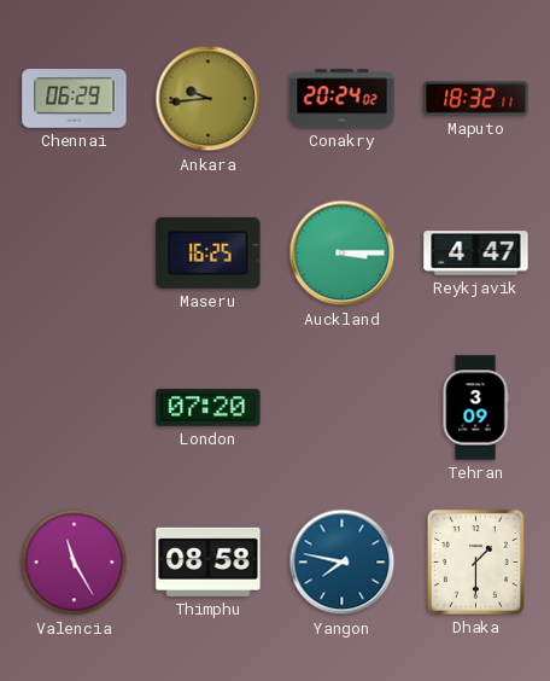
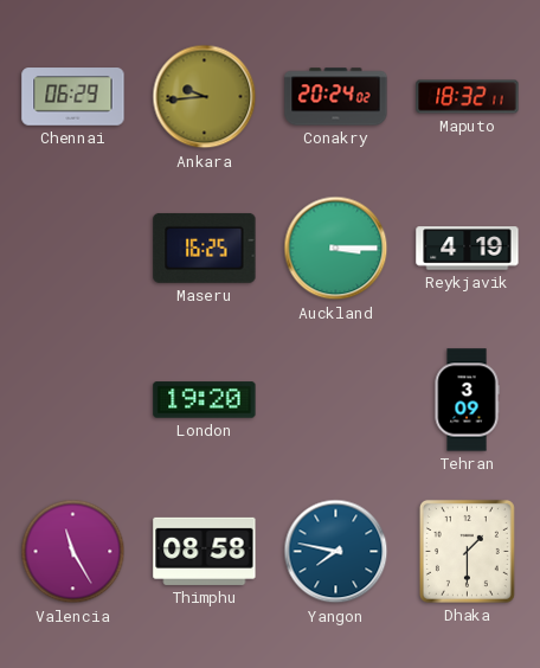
Reykjavik: 4:47 -> 4:19
London: 07:20 -> 19:20
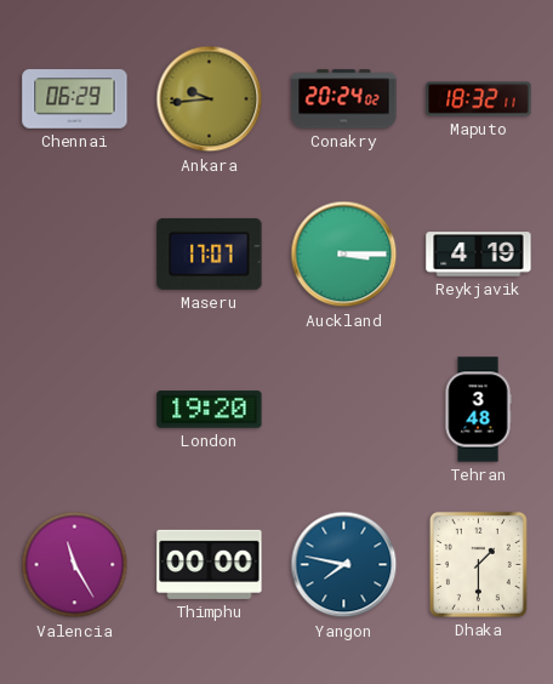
Maseru: 16:25 -> 17:07
Tehran: 3:09 -> 3:48
Thimphu: 08:58 -> 00:00
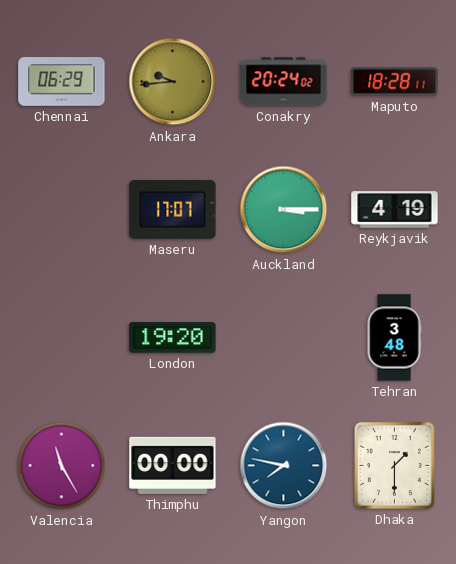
Maputo: 18:32 -> 18:28
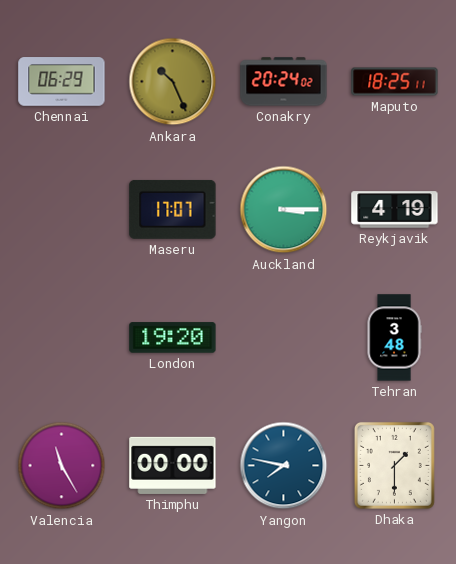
Ankara: 9:44 -> 10:26
Maputo: 18:28 -> 18:25
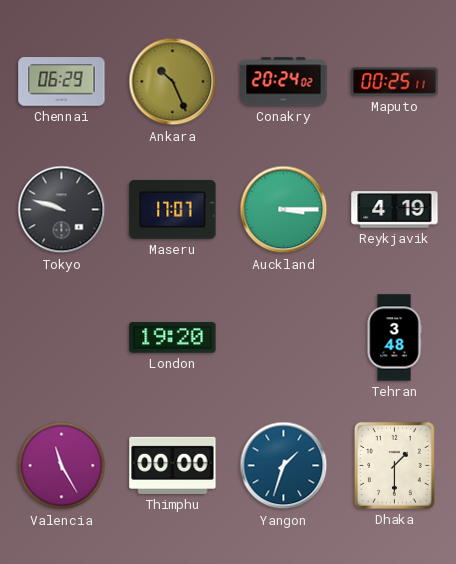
Maputo: 18:25 -> 00:25
Tokyo: none -> 9:48
Yangon: 7:47 -> 1:33
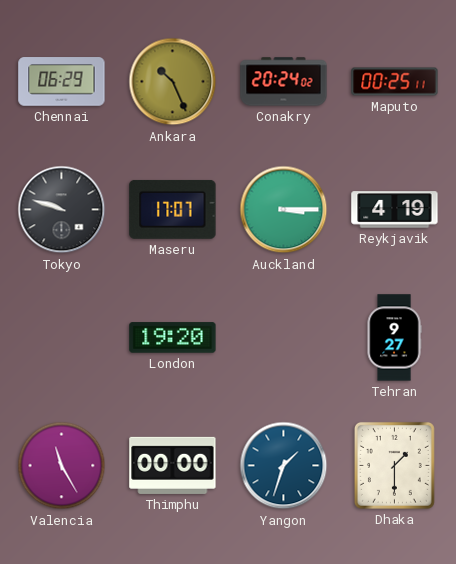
Tehran: 3:48 -> 9:27
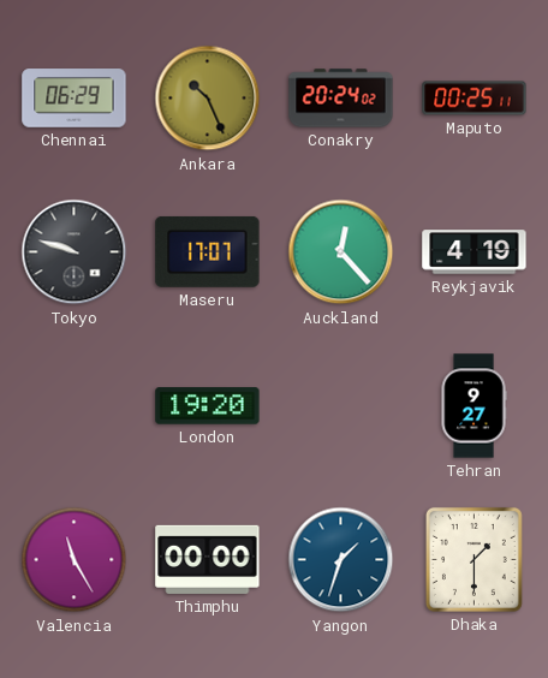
Auckland: 3:15 -> 12:23
